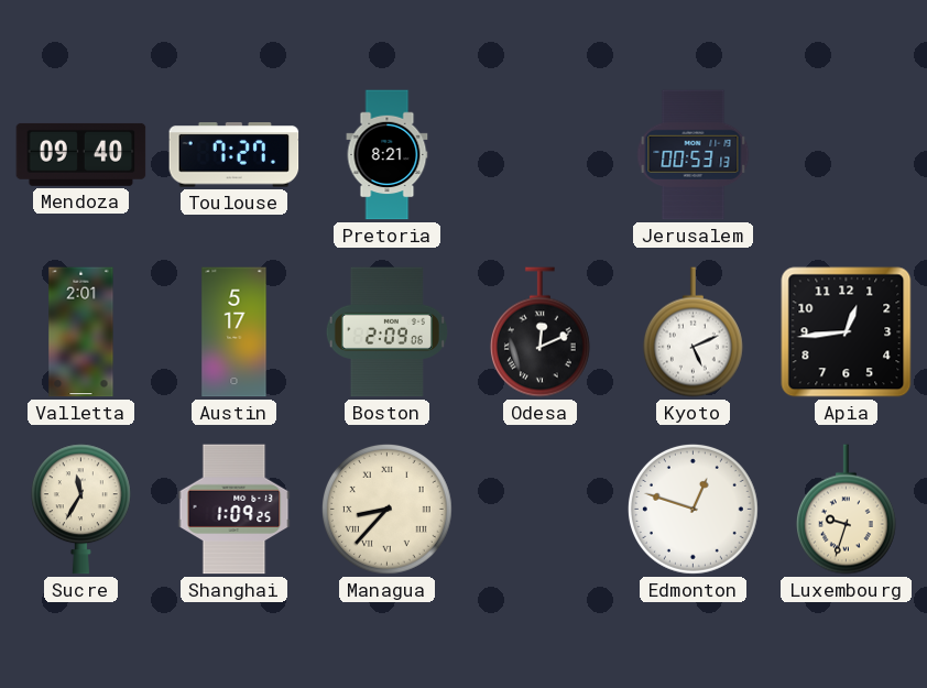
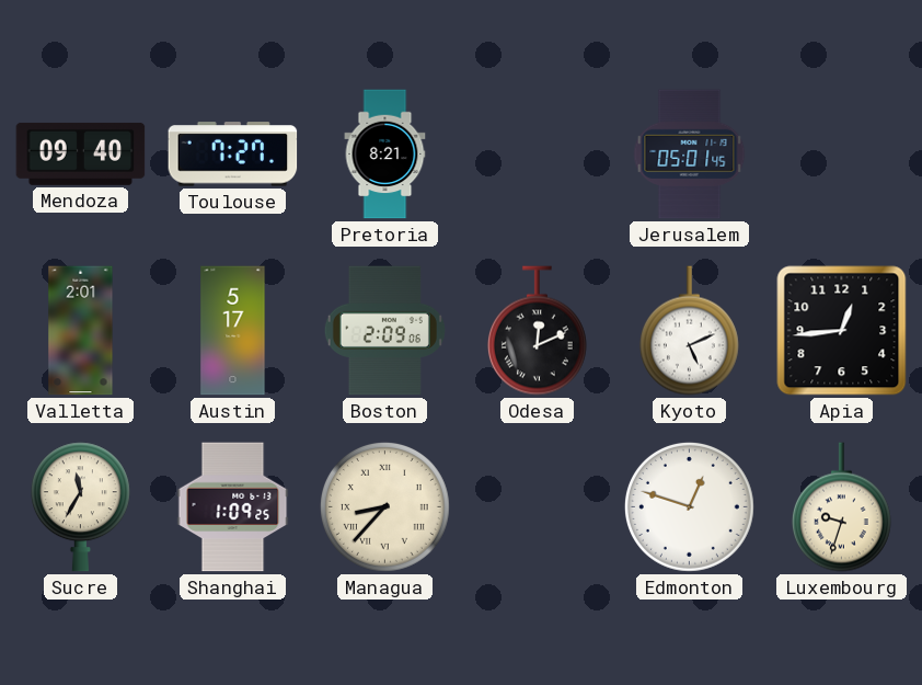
Jerusalem: 00:53 -> 05:01
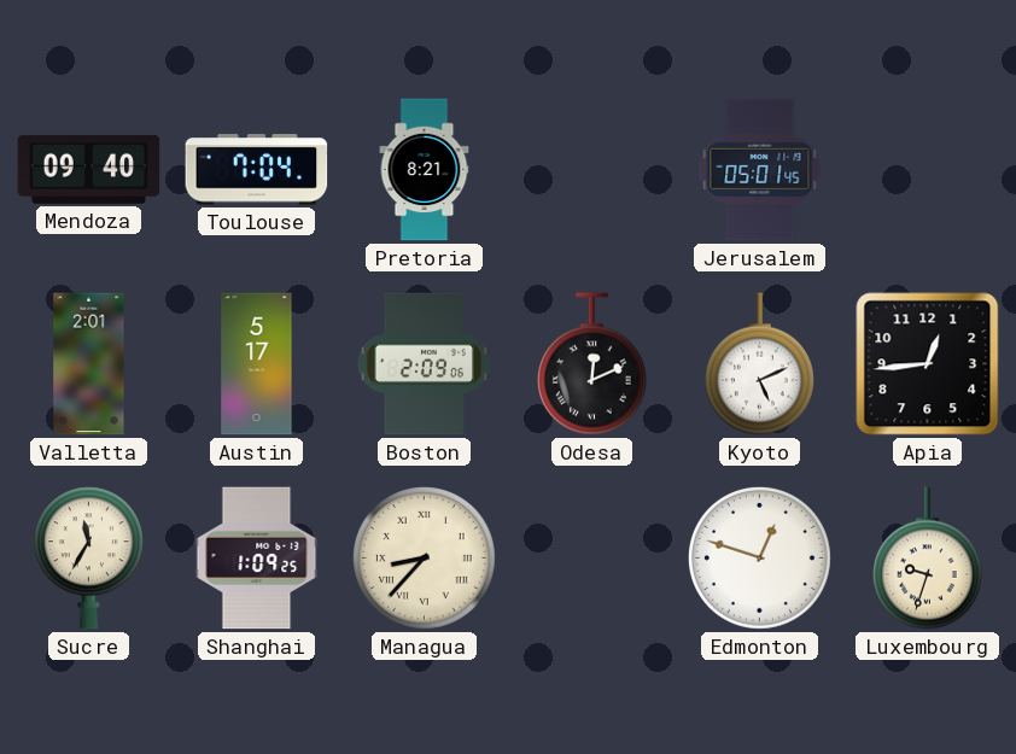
Toulouse: 7:27 -> 7:04
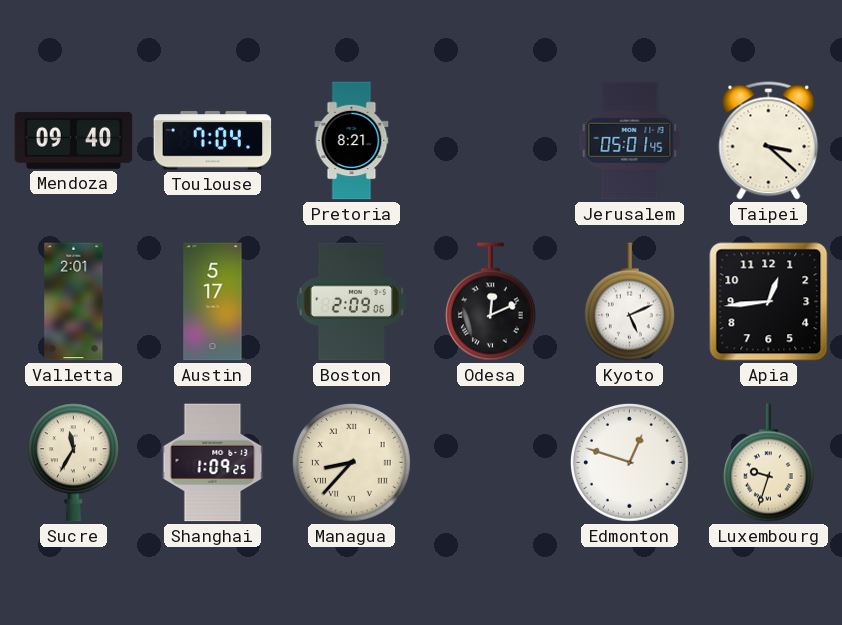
Taipei: none -> 3:22
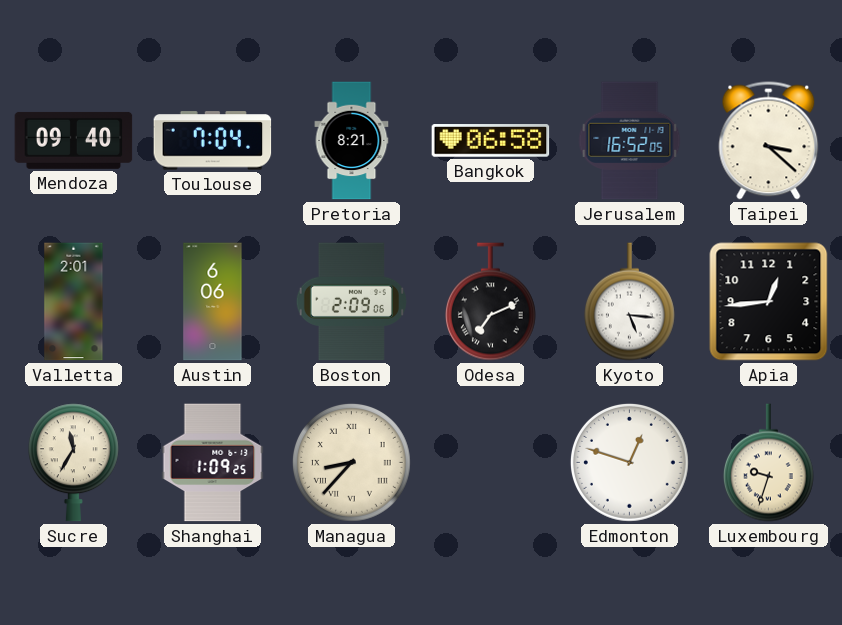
Bangkok: none -> 06:58
Jerusalem: 05:01 -> 16:52
Austin: 5:17 -> 6:06
Odesa: 12:11 -> 7:11
Kyoto: 5:11 -> 5:16
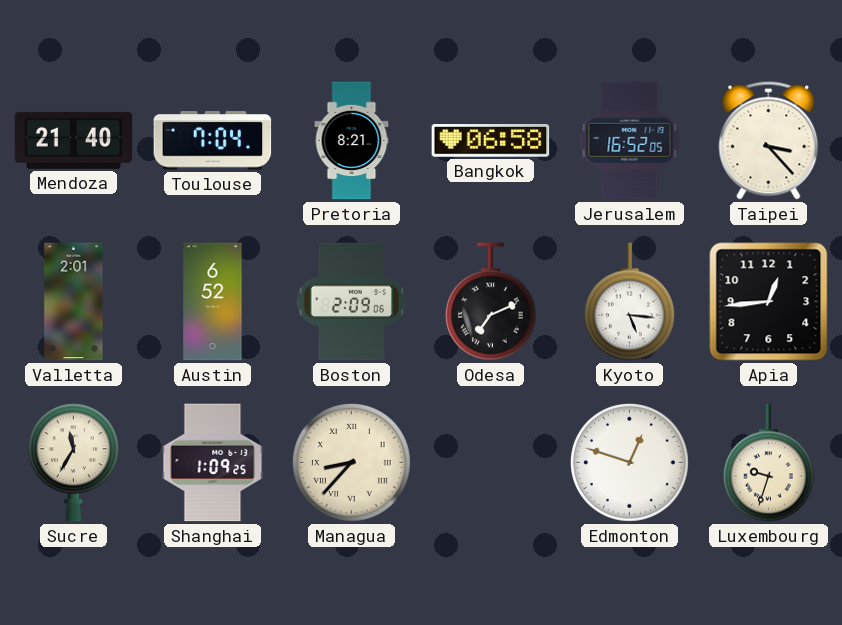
Mendoza: 09:40 -> 21:40
Taipei: 3:22 -> 3:23
Austin: 6:06 -> 6:52
